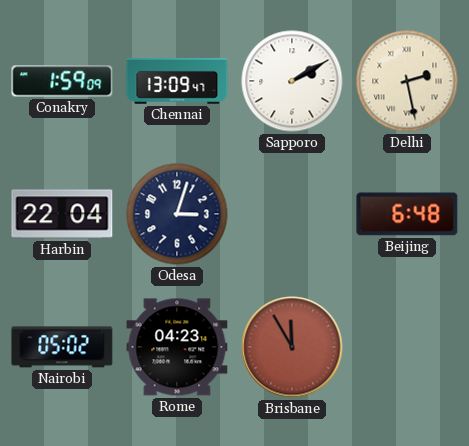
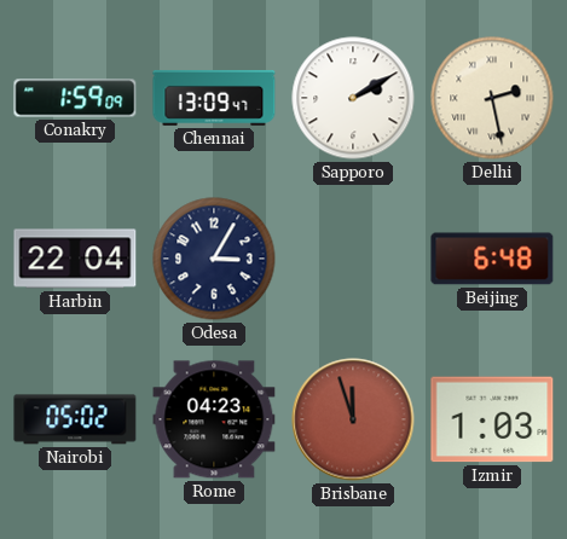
Odesa: 3:03 -> 3:05
Brisbane: 11:55 -> 11:57
Izmir: none -> 1:03
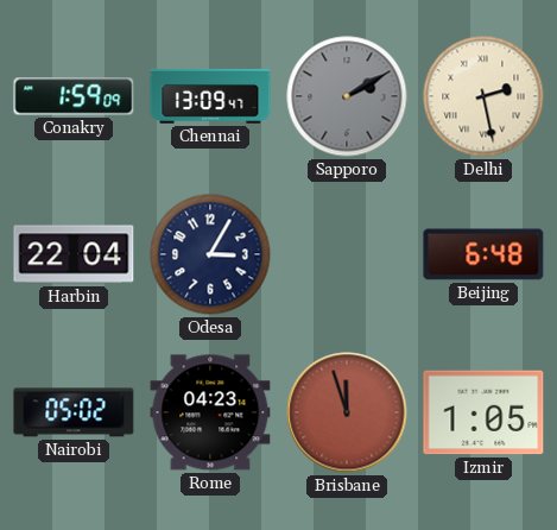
Sapporo dial: white -> grey
Izmir: 1:03 -> 1:05
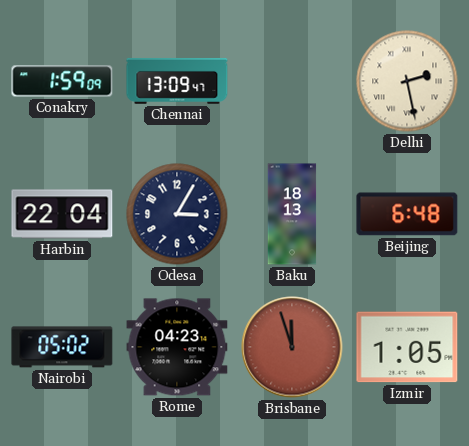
Sapporo: 2:10 -> none
Baku: none -> 18:13
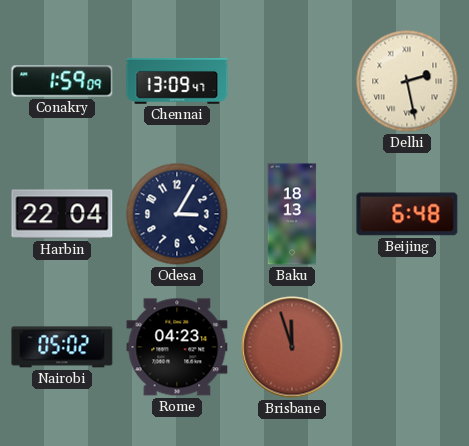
Izmir: 1:05 -> none
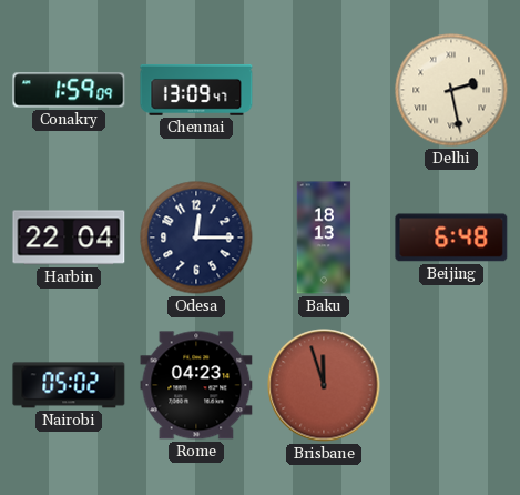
Odesa: 3:05 -> 12:15
